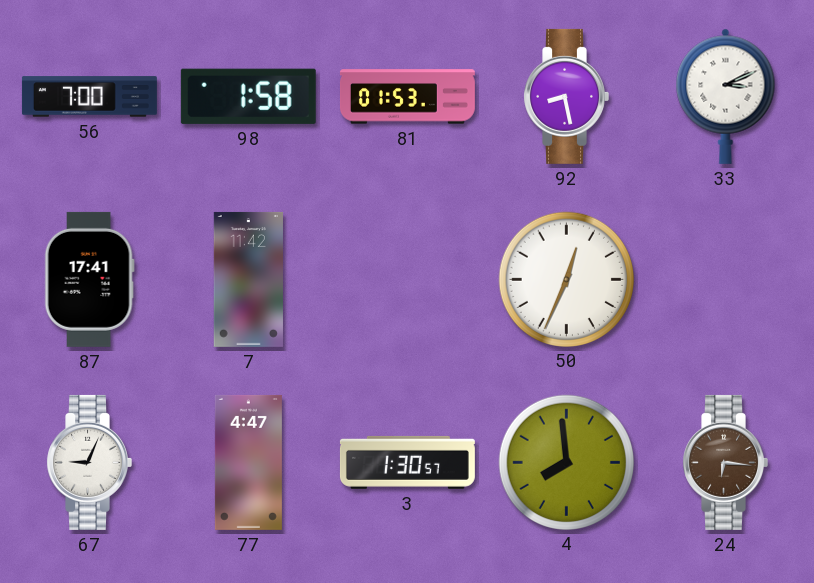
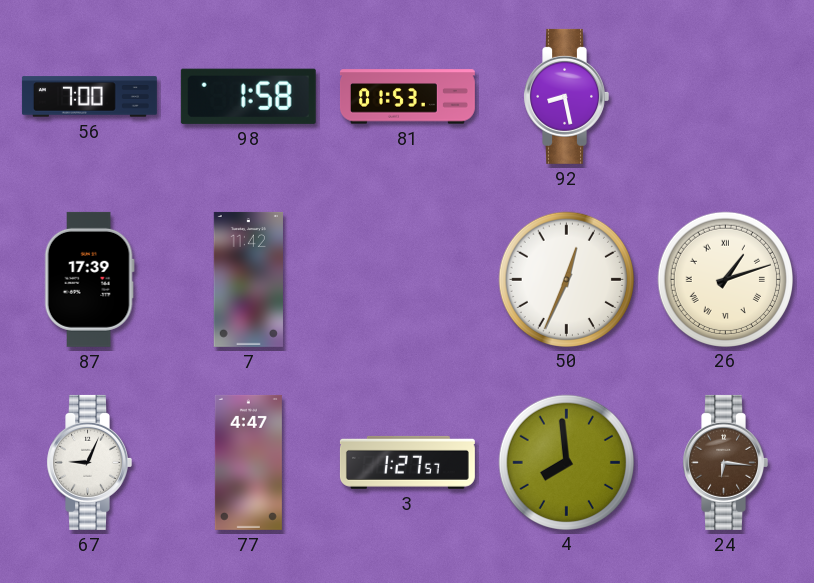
33: 3:11 -> none
87: 17:41 -> 17:39
26: none -> 1:12
3: 1:30 -> 1:27
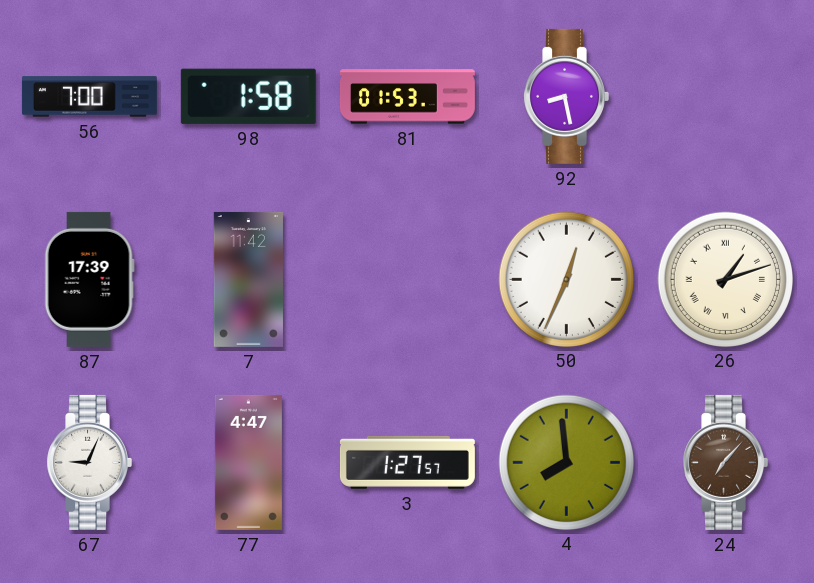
24: 6:16 -> 7:07
